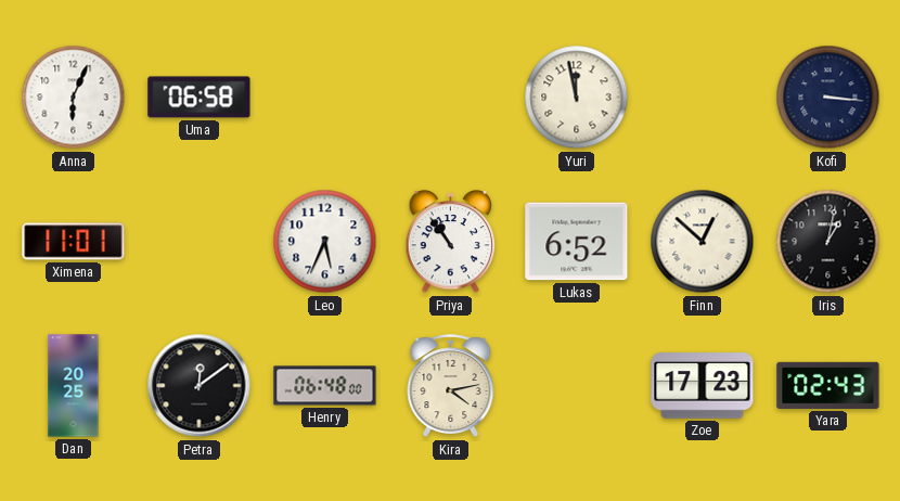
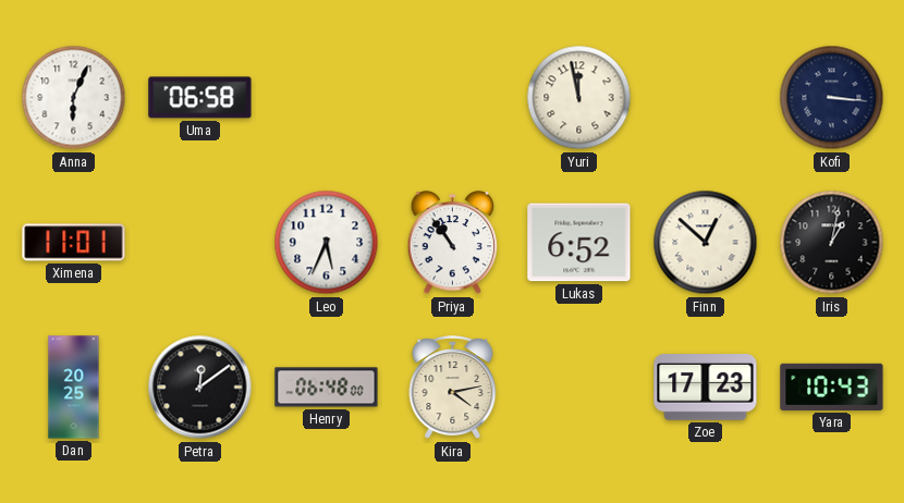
Yara: 02:43 -> 10:43
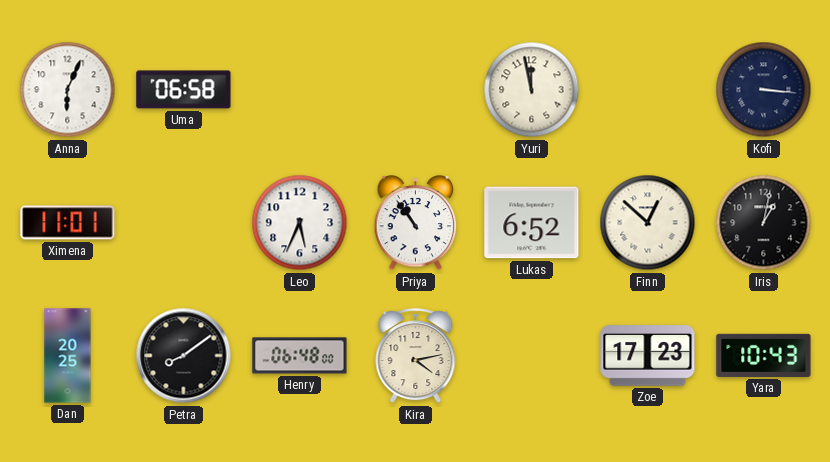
Petra: 12:09 -> 8:09
